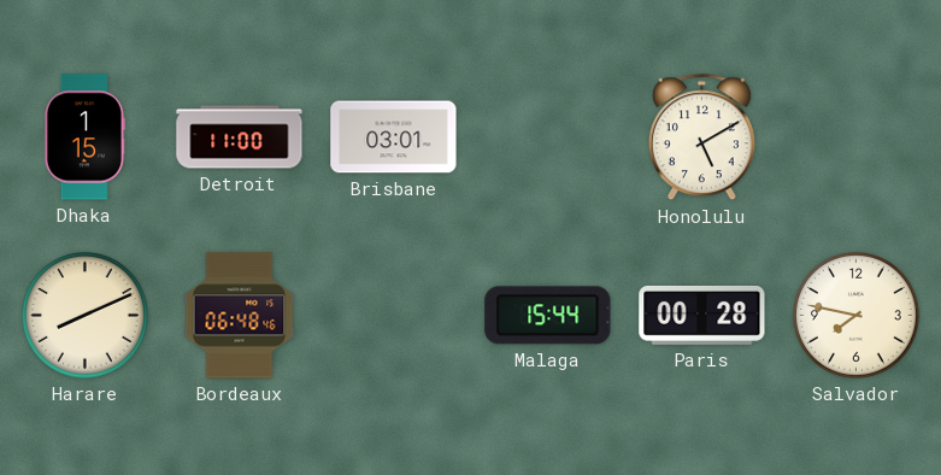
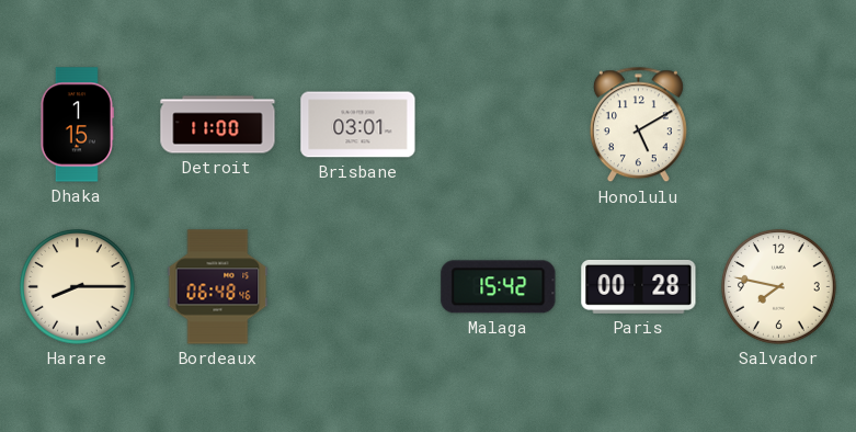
Harare: 8:11 -> 8:15
Malaga: 15:44 -> 15:42
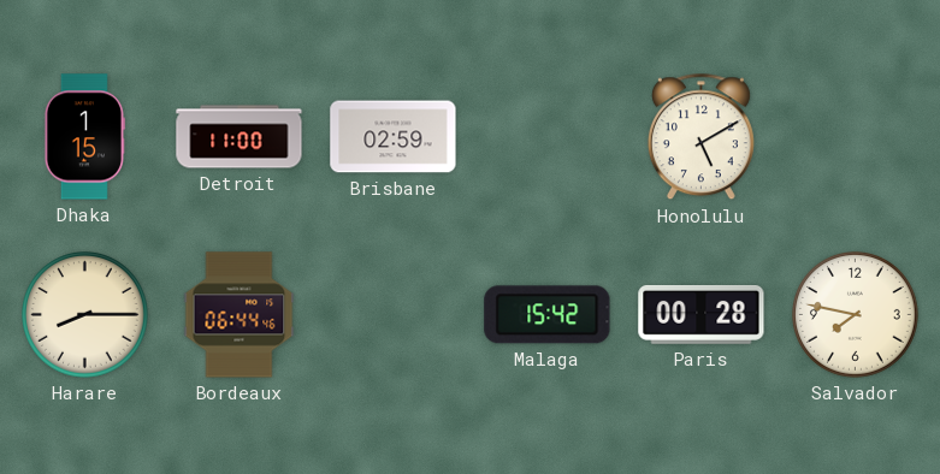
Brisbane: 03:01 -> 02:59
Bordeaux: 06:48 -> 06:44
